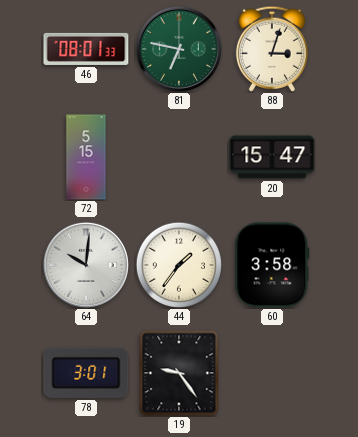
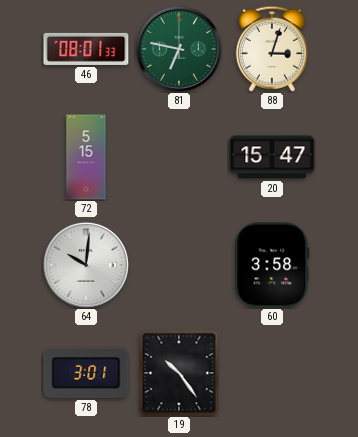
44: 1:36 -> none
19: 9:24 -> 10:24
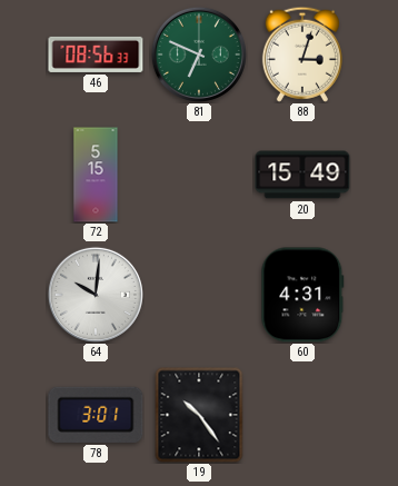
46: 08:01 -> 08:56
81: 6:47 -> 6:49
20: 15:47 -> 15:49
60: 3:58 -> 4:31
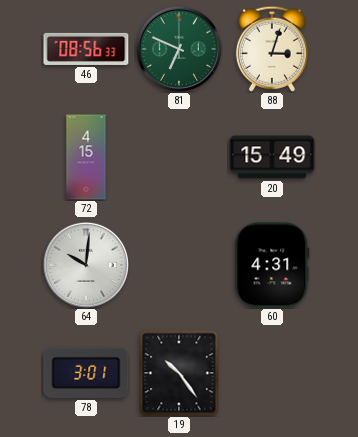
72: 5:15 -> 4:15
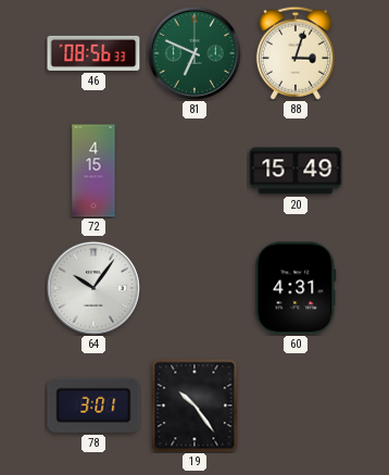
64: 10:01 -> 10:06
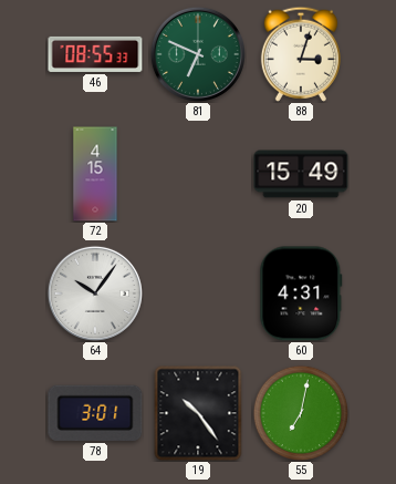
46: 08:56 -> 08:55
55: none -> 7:02
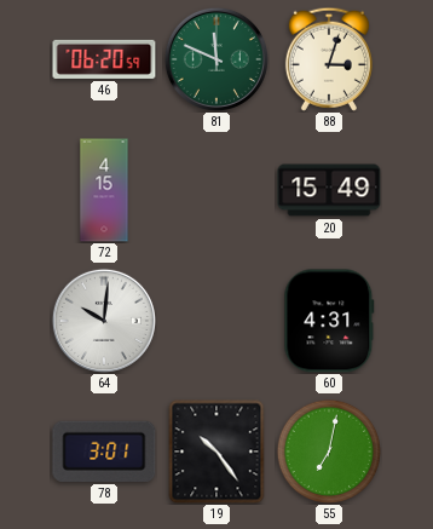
46: 08:55 -> 06:20
81: 6:49 -> 11:49
64: 10:06 -> 10:01
